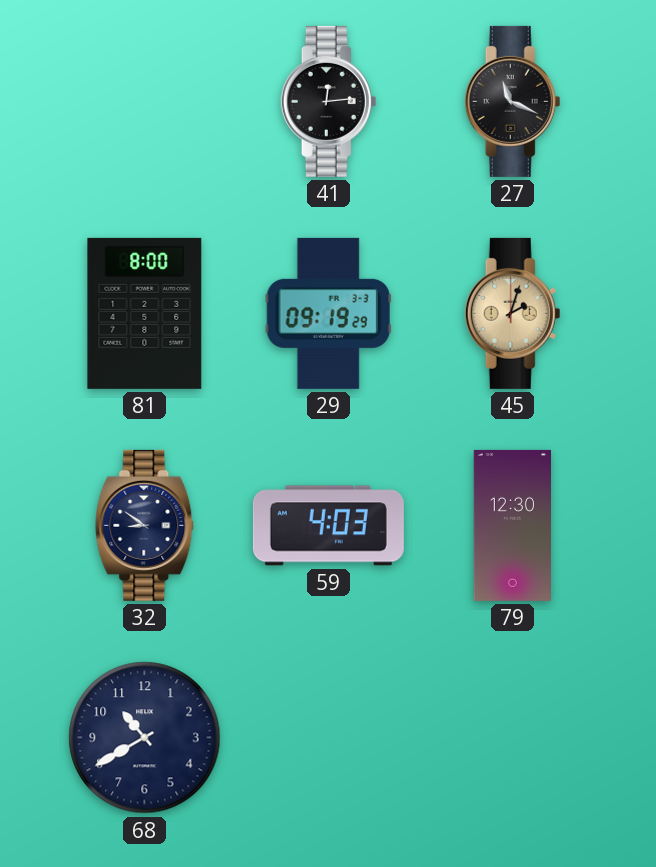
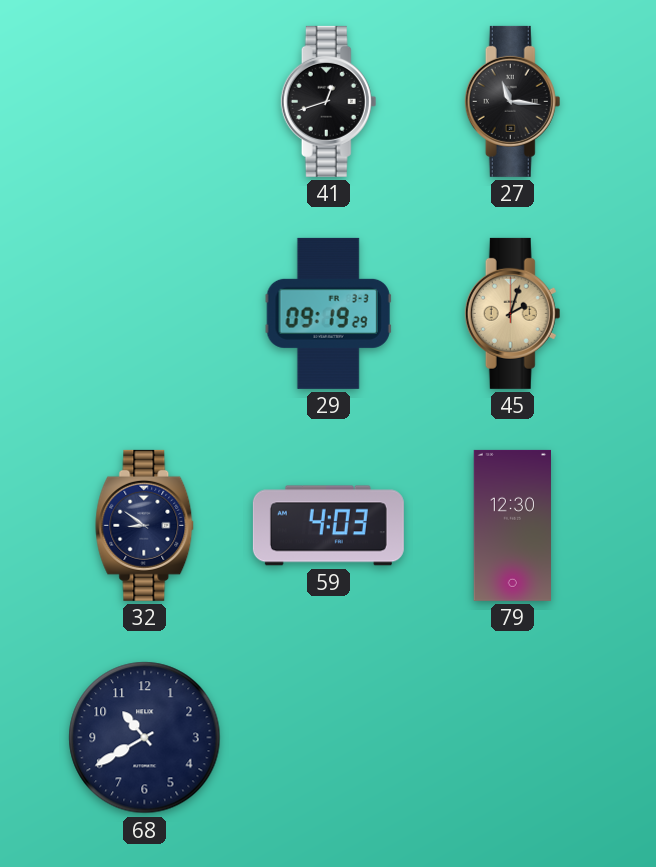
41: 12:14 -> 12:42
27: 11:19 -> 11:16
81: 8:00 -> none
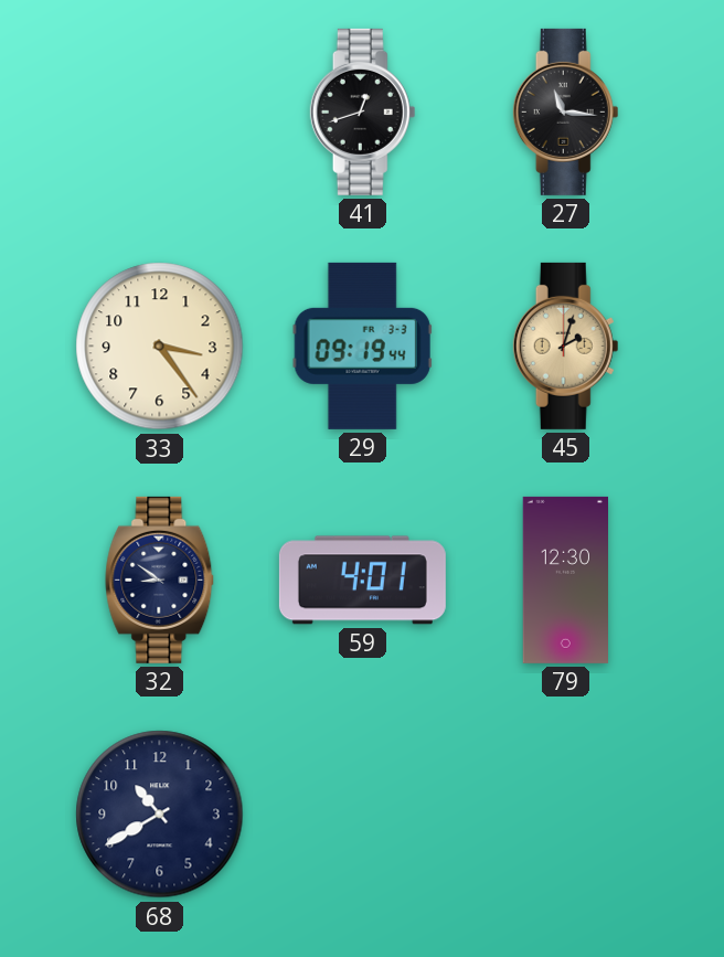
33: none -> 3:24
29: 09:19:29 -> 09:19:44
59: 4:03 -> 4:01
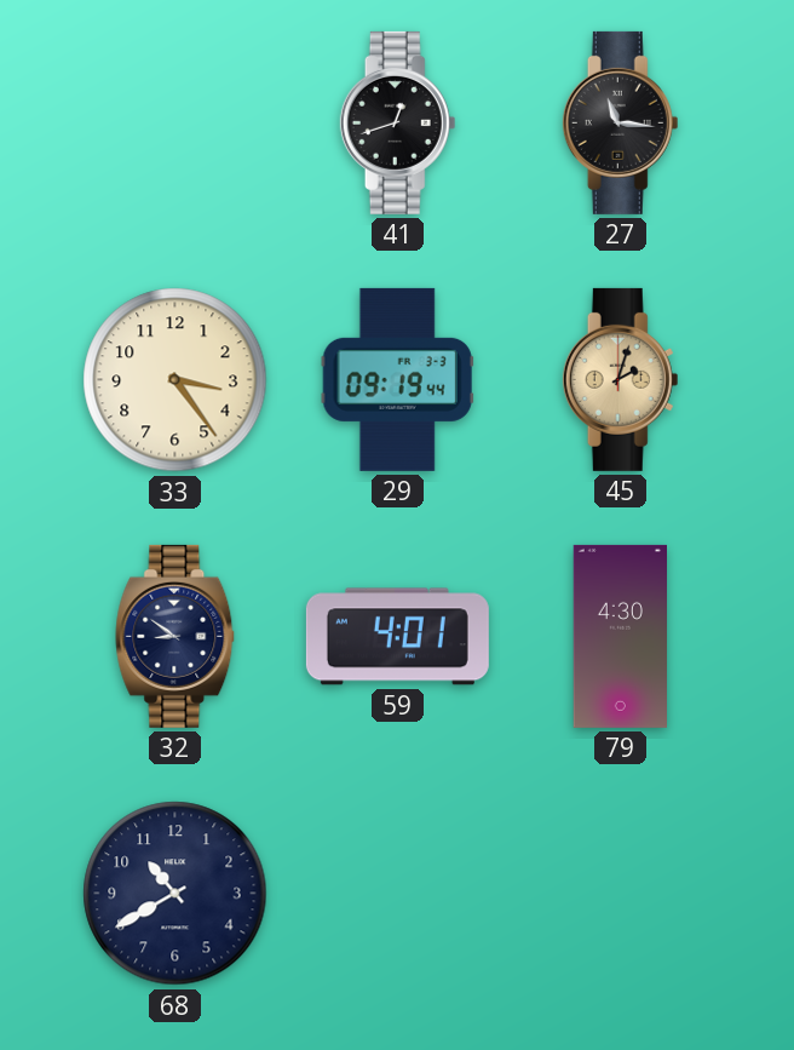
79: 12:30 -> 4:30
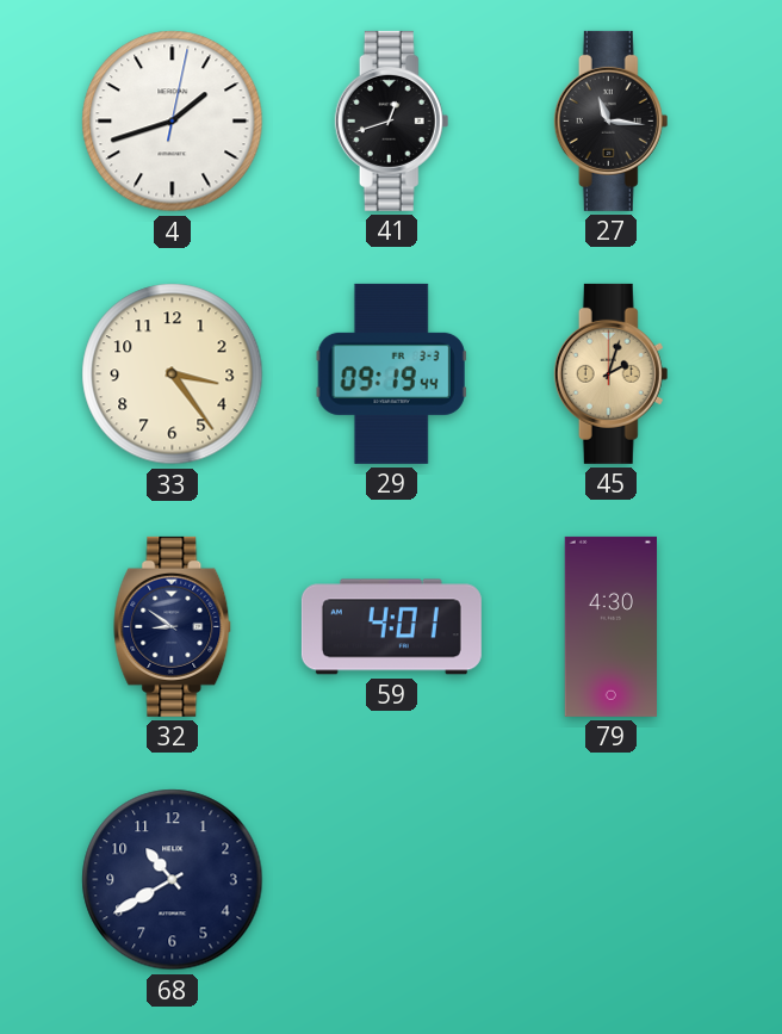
4: none -> 1:42
